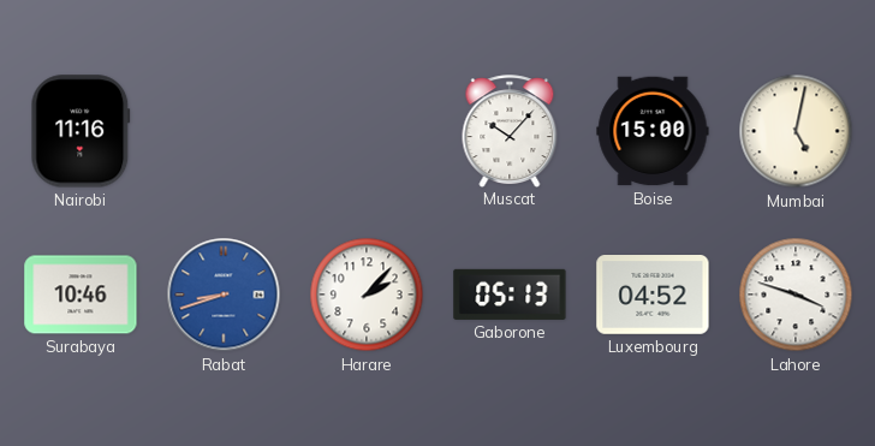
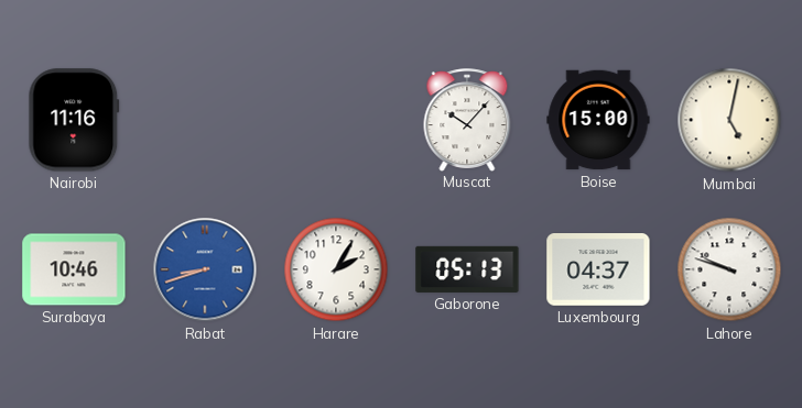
Harare: 2:07 -> 2:05
Luxembourg: 04:52 -> 04:37
Lahore: 3:48 -> 9:48
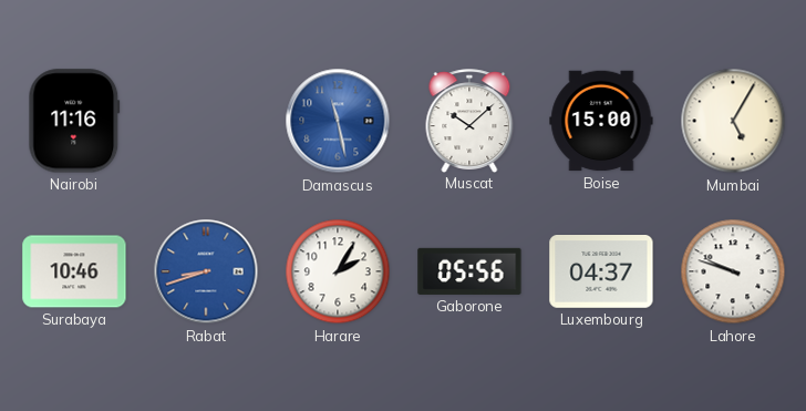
Damascus: none -> 11:28
Muscat: 10:07 -> 10:08
Mumbai: 5:02 -> 5:05
Gaborone: 05:13 -> 05:56
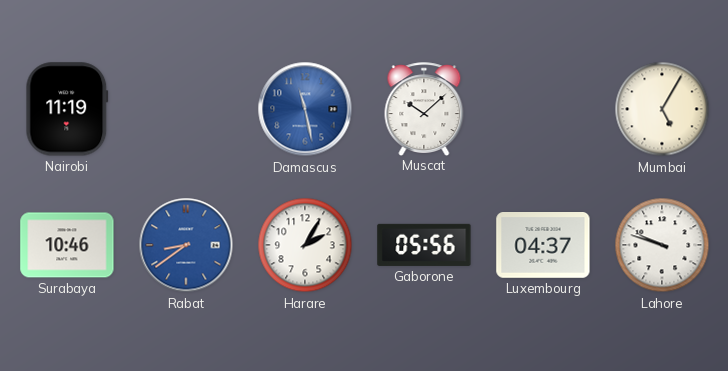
Nairobi: 11:16 -> 11:19
Boise: 15:00 -> none
Rabat: 8:42 -> 8:39
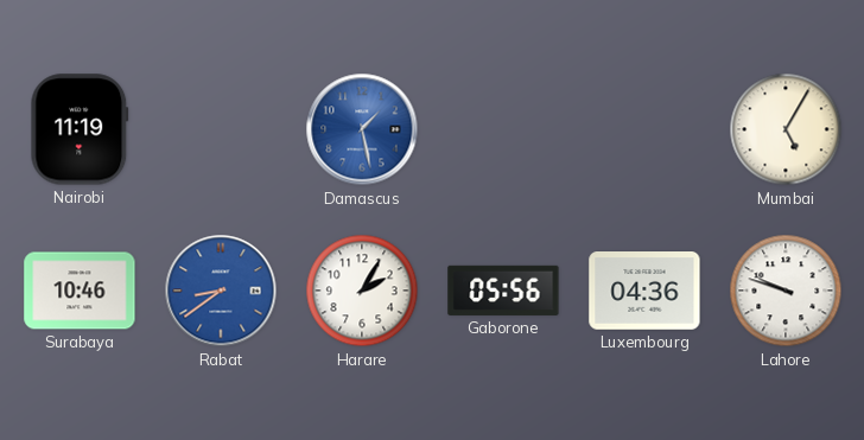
Damascus: 11:28 -> 1:28
Muscat: 10:08 -> none
Luxembourg: 04:37 -> 04:36
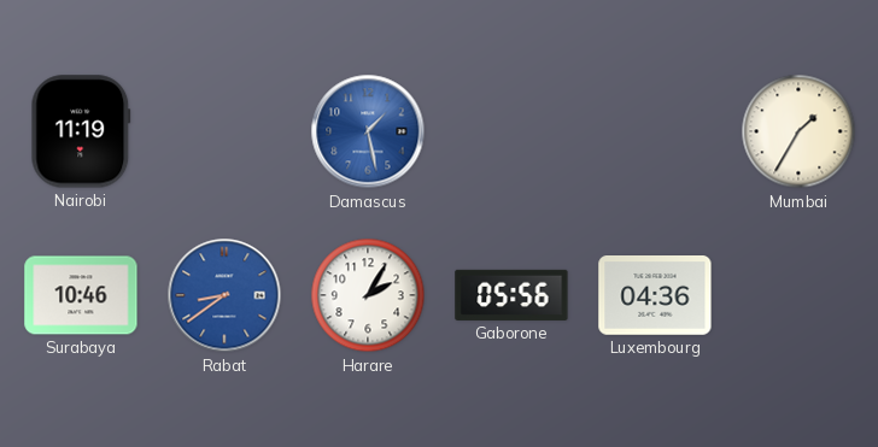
Mumbai: 5:05 -> 1:35
Lahore: 9:48 -> none
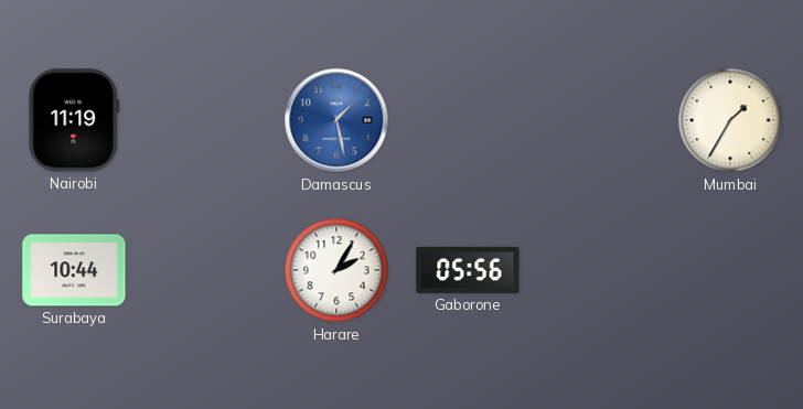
Surabaya: 10:46 -> 10:44
Rabat: 8:39 -> none
Luxembourg: 04:36 -> none
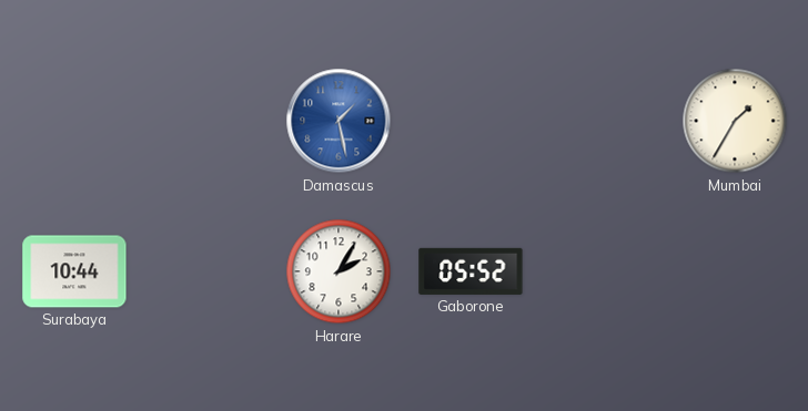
Nairobi: 11:19 -> none
Gaborone: 05:56 -> 05:52
